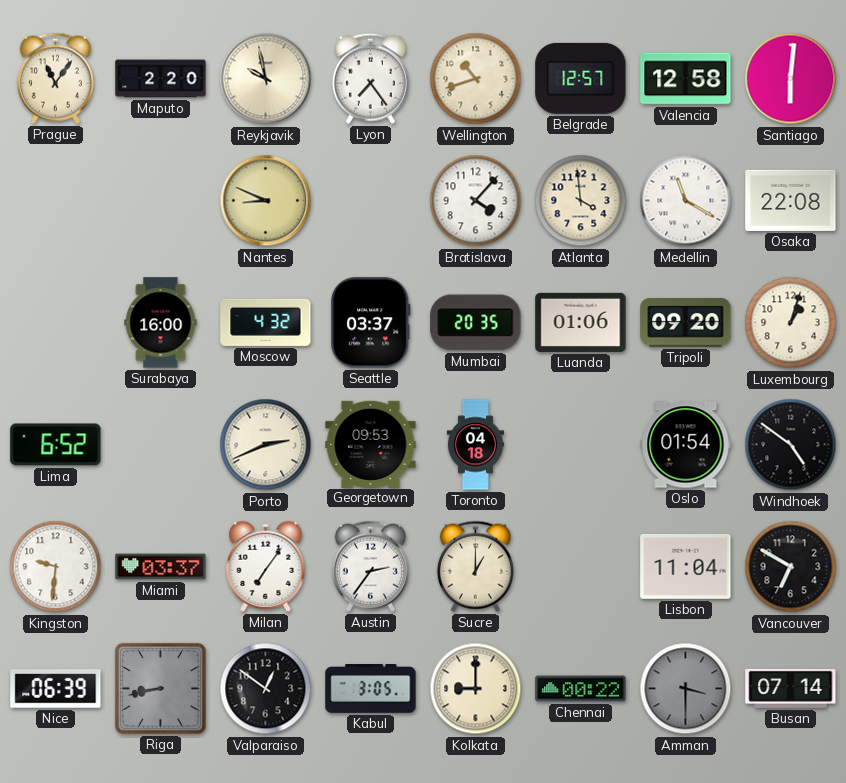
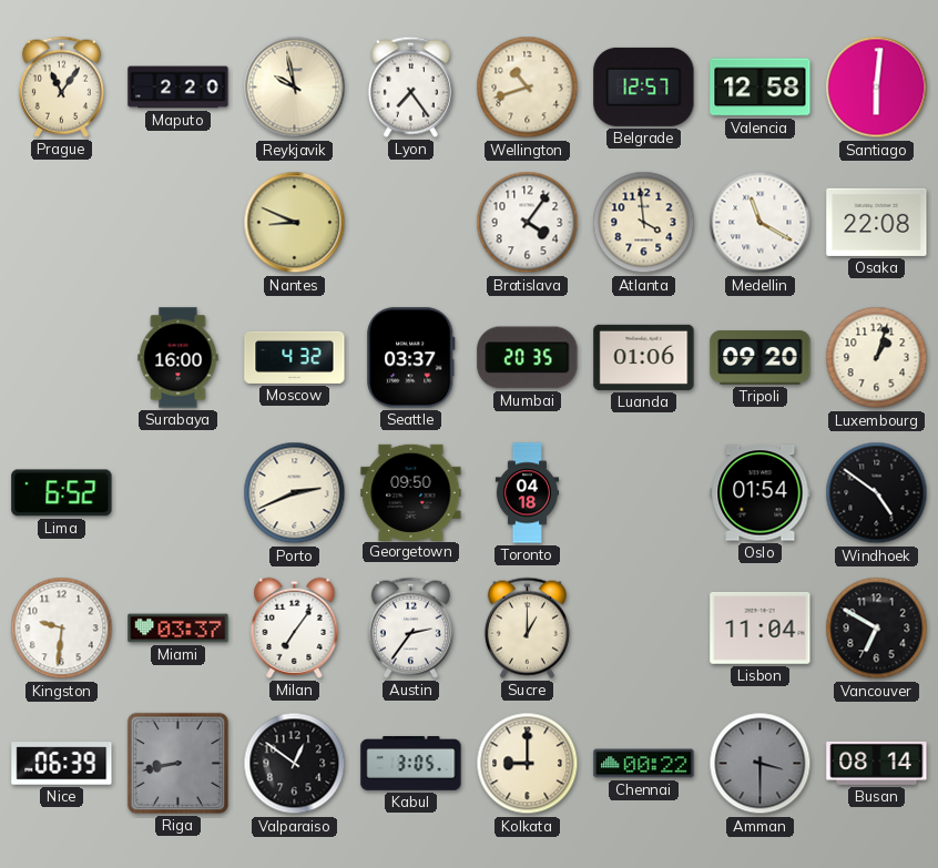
Bratislava: 4:07 -> 4:06
Georgetown: 09:53 -> 09:50
Busan: 07:14 -> 08:14
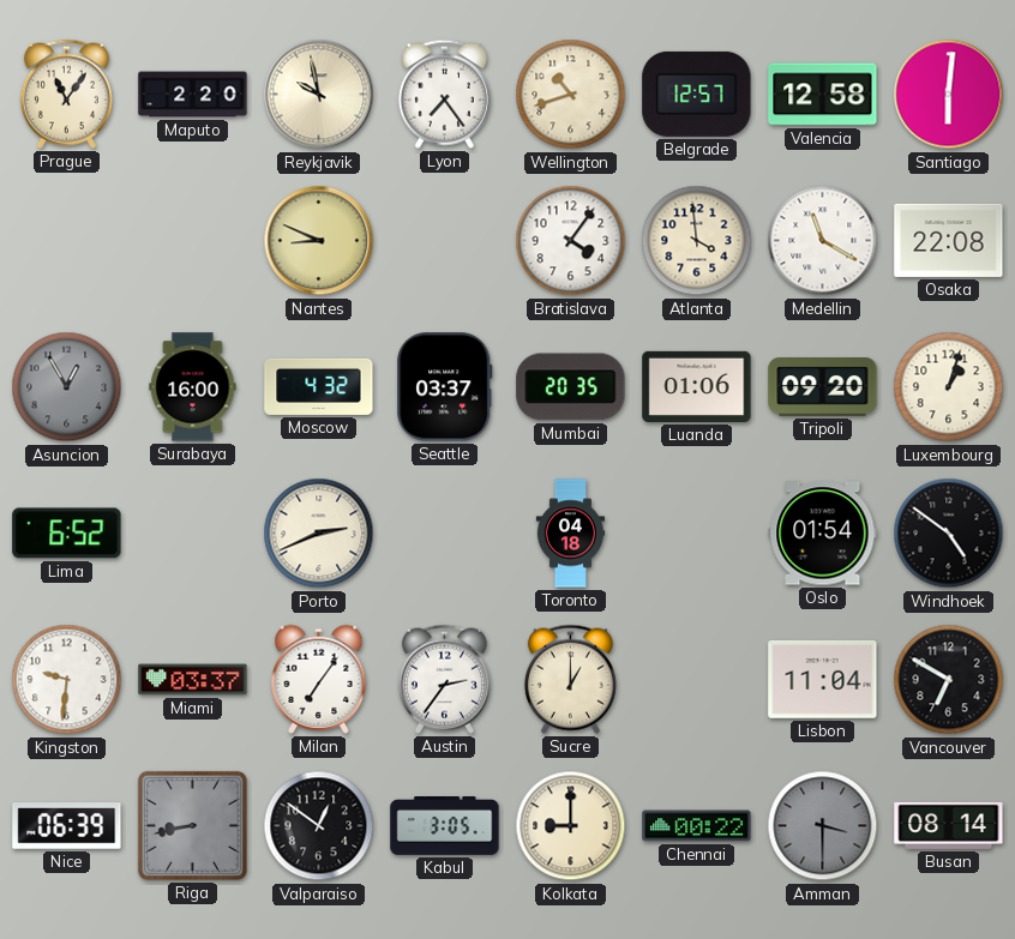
Asuncion: none -> 12:55
Georgetown: 09:50 -> none
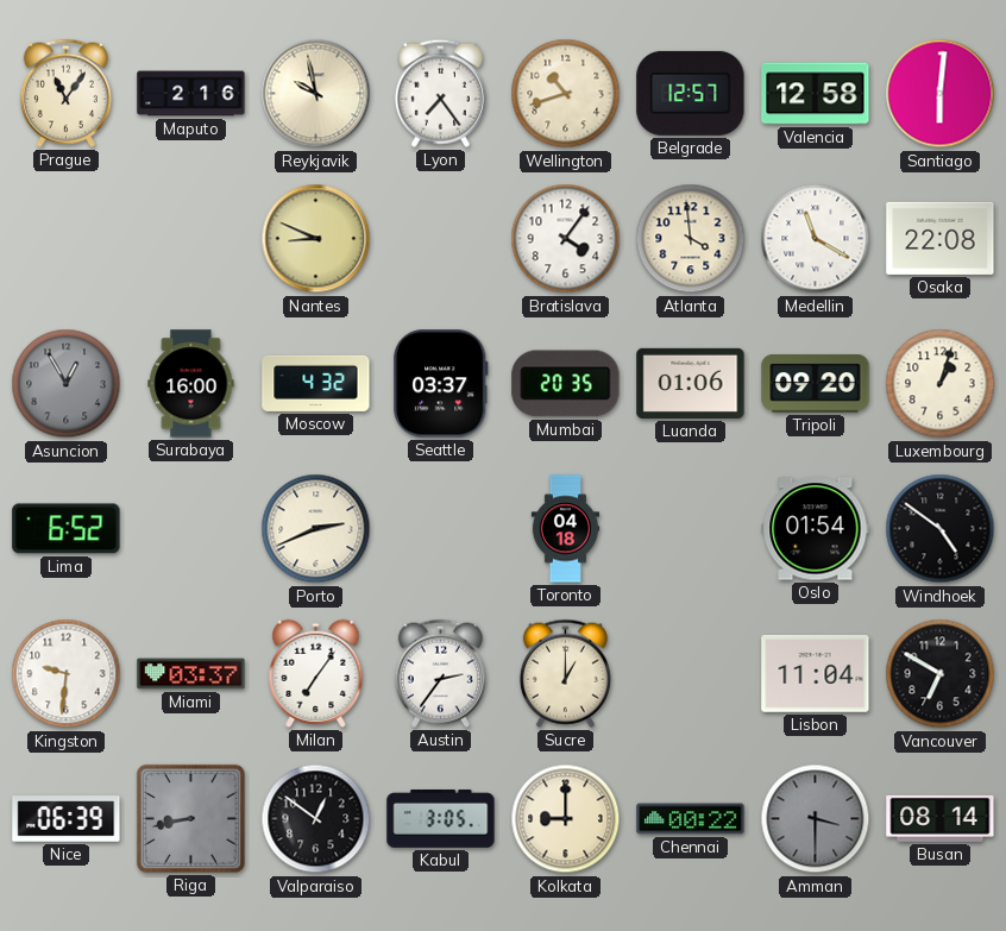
Maputo: 2:20 -> 2:16
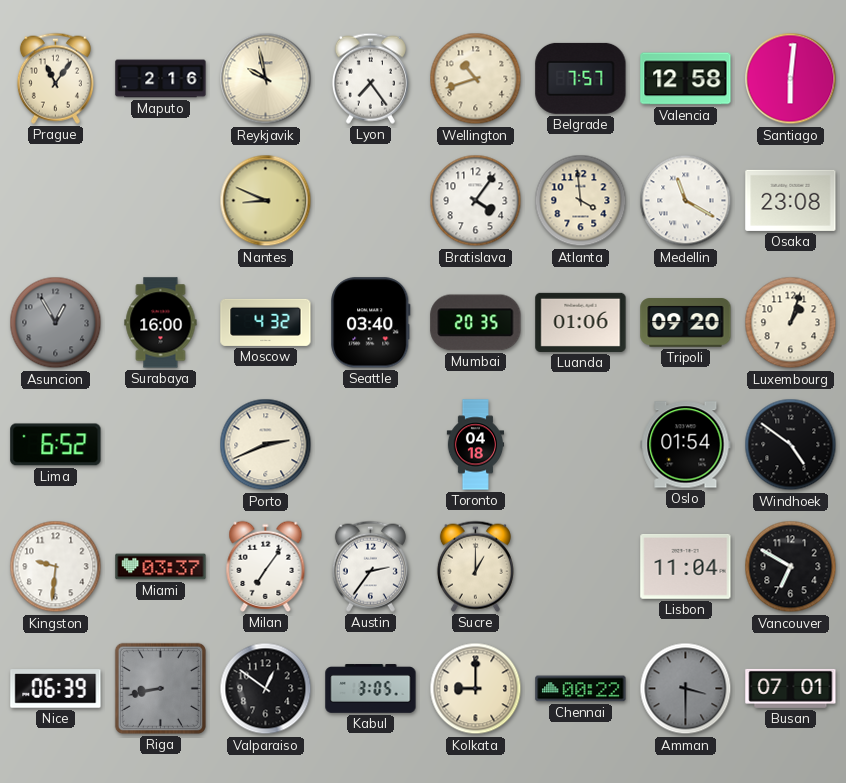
Belgrade: 12:57 -> 7:57
Osaka: 22:08 -> 23:08
Seattle: 03:37 -> 03:40
Busan: 08:14 -> 07:01
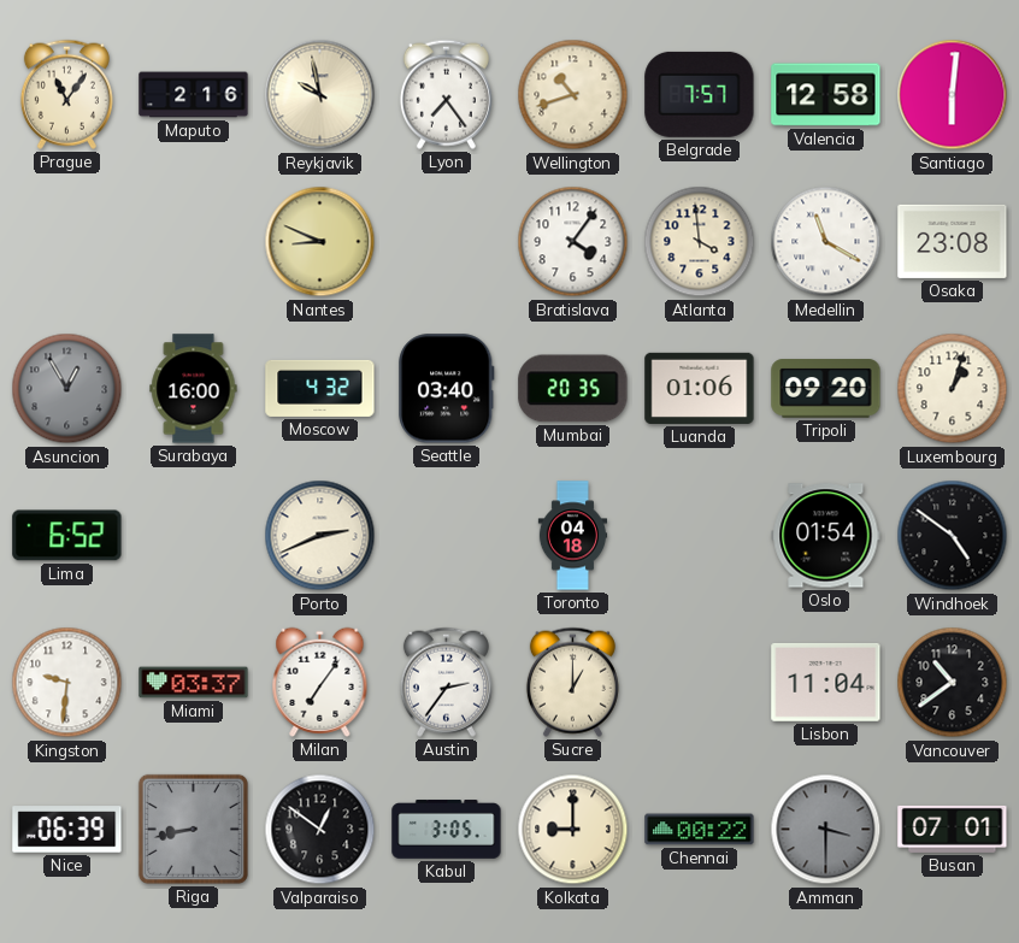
Vancouver: 6:50 -> 10:39
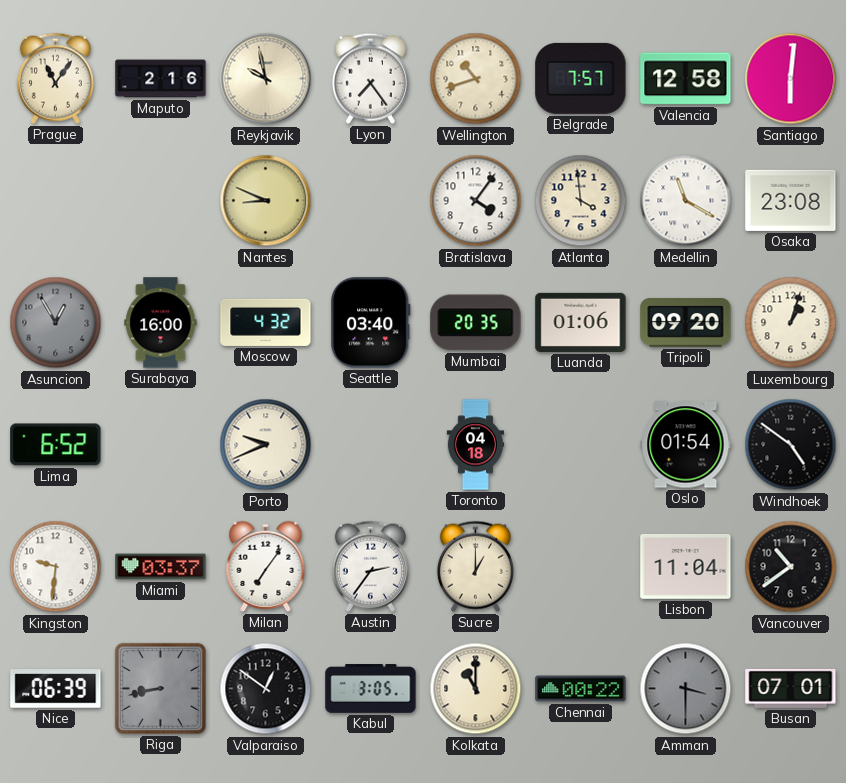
Porto: 2:41 -> 9:41
Kolkata: 9:00 -> 11:00
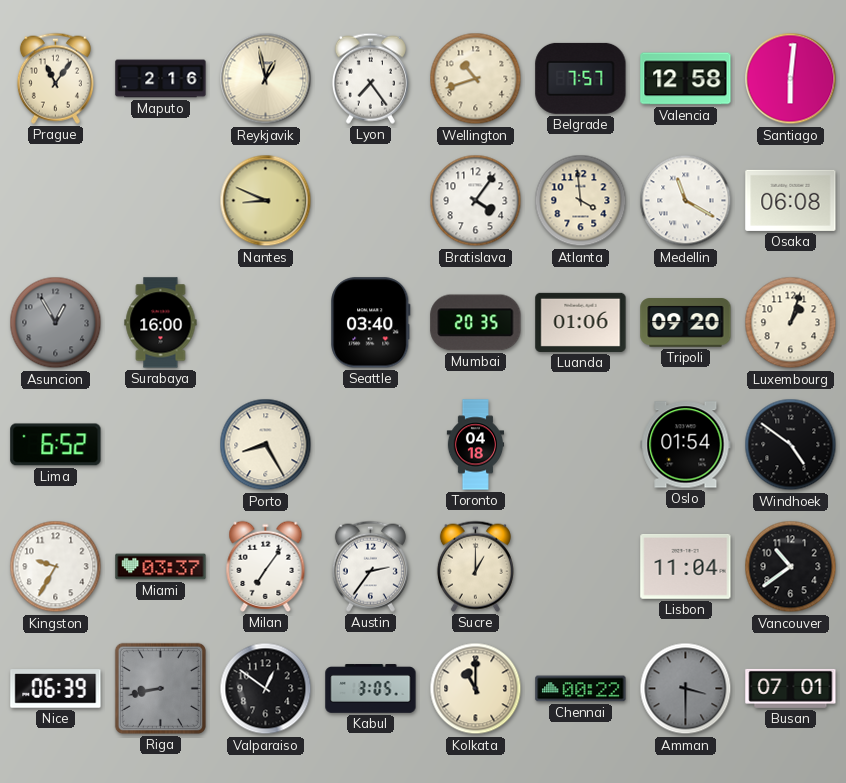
Reykjavik: 9:58 -> 12:58
Osaka: 23:08 -> 06:08
Moscow: 4:32 -> none
Porto: 9:41 -> 8:25
Kingston: 9:31 -> 9:35
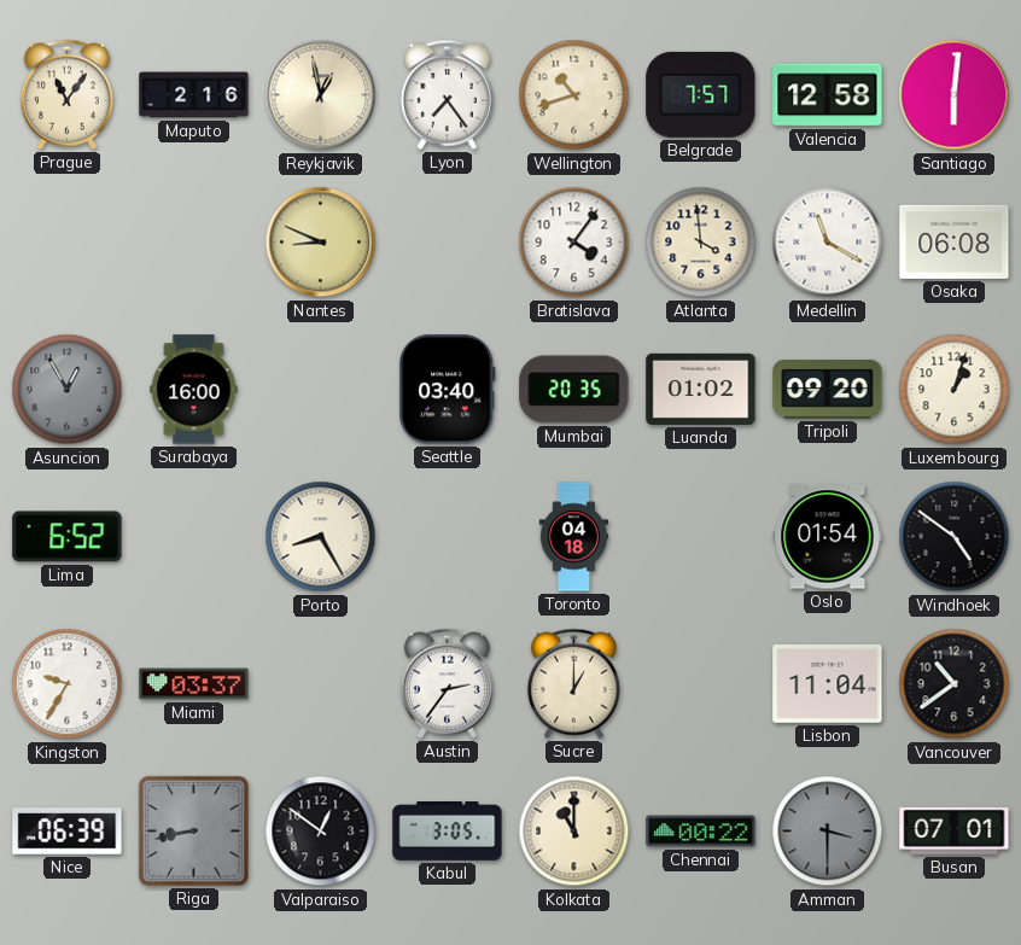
Luanda: 01:06 -> 01:02
Milan: 7:06 -> none
